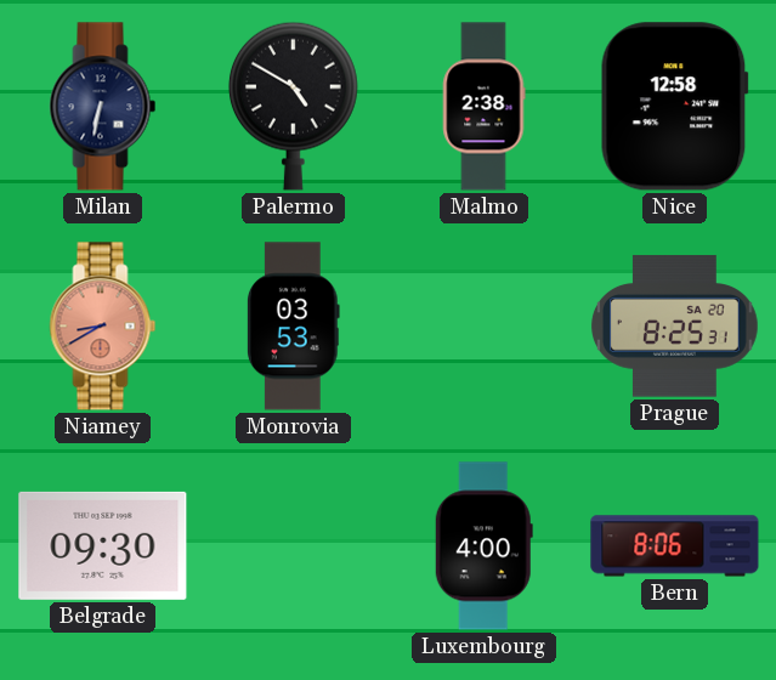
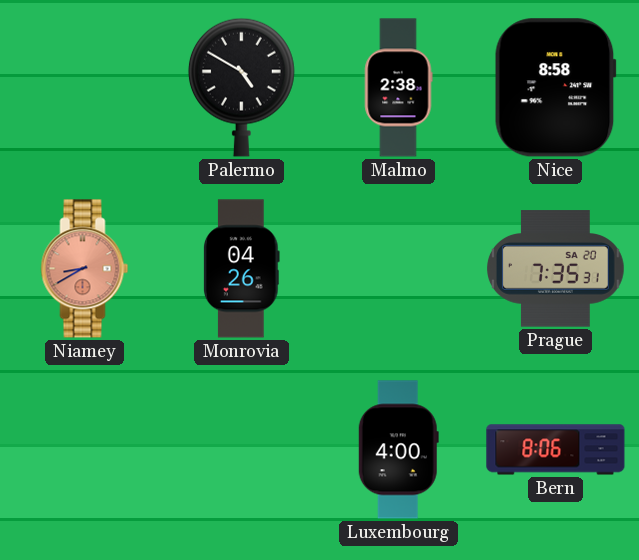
Milan: 6:32 -> none
Nice: 12:58 -> 8:58
Monrovia: 03:53 -> 04:26
Prague: 8:25 -> 7:35
Belgrade: 09:30 -> none
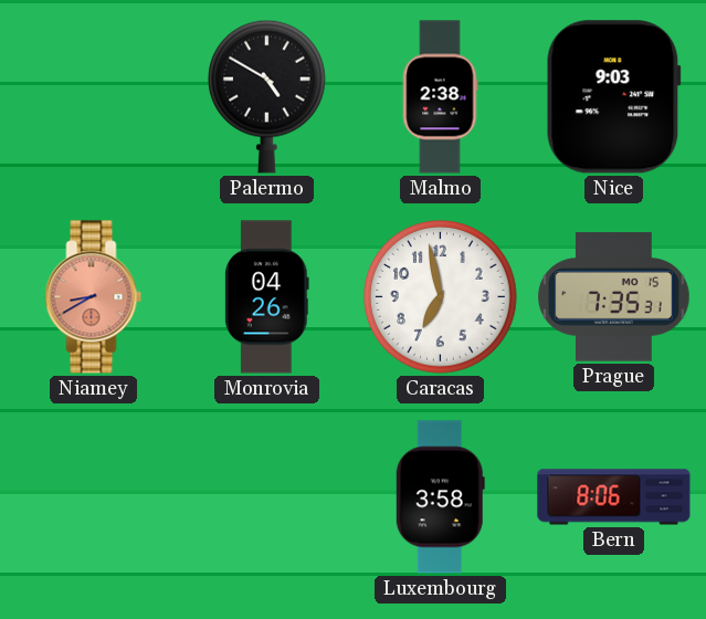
Nice: 8:58 -> 9:03
Caracas: none -> 6:58
Prague date: SA 20 -> MO 15
Luxembourg: 4:00 -> 3:58
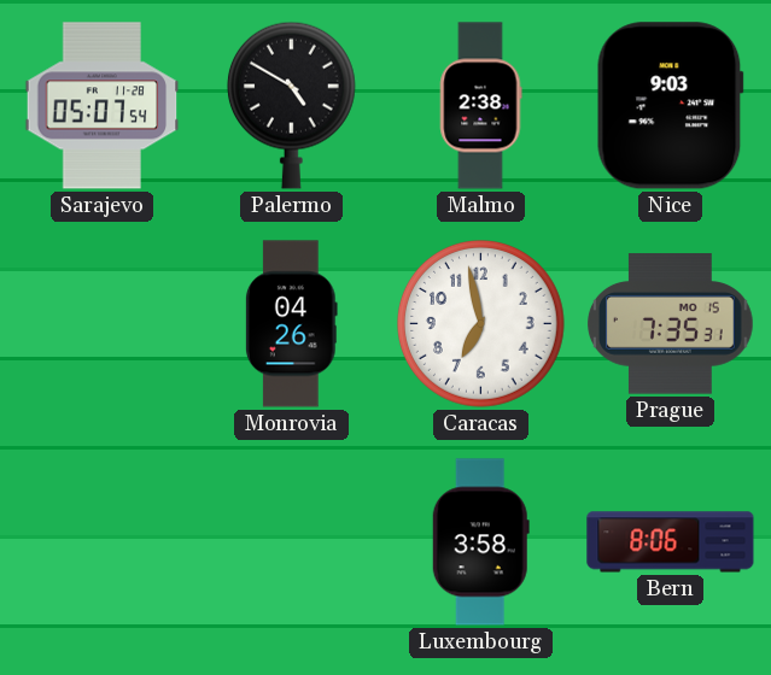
Sarajevo: none -> 05:07
Niamey: 8:40 -> none
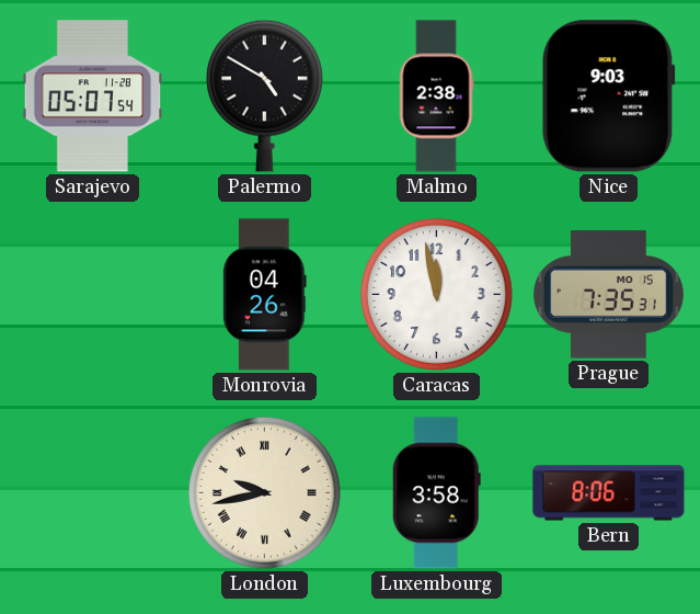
Caracas: 6:58 -> 11:58
London: none -> 9:43
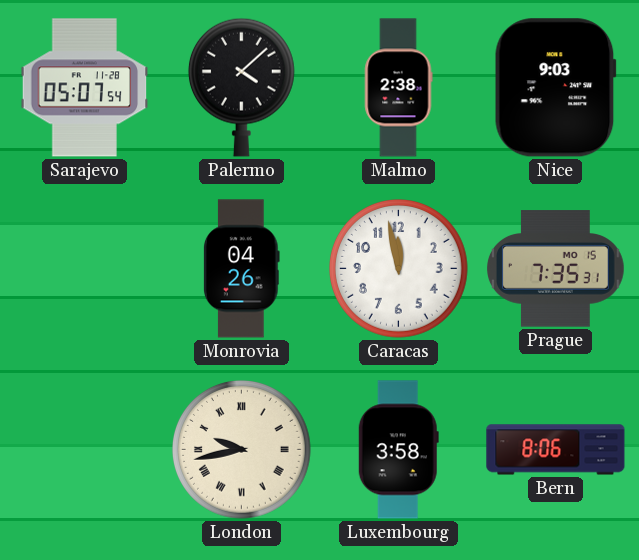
Palermo: 4:50 -> 4:08
